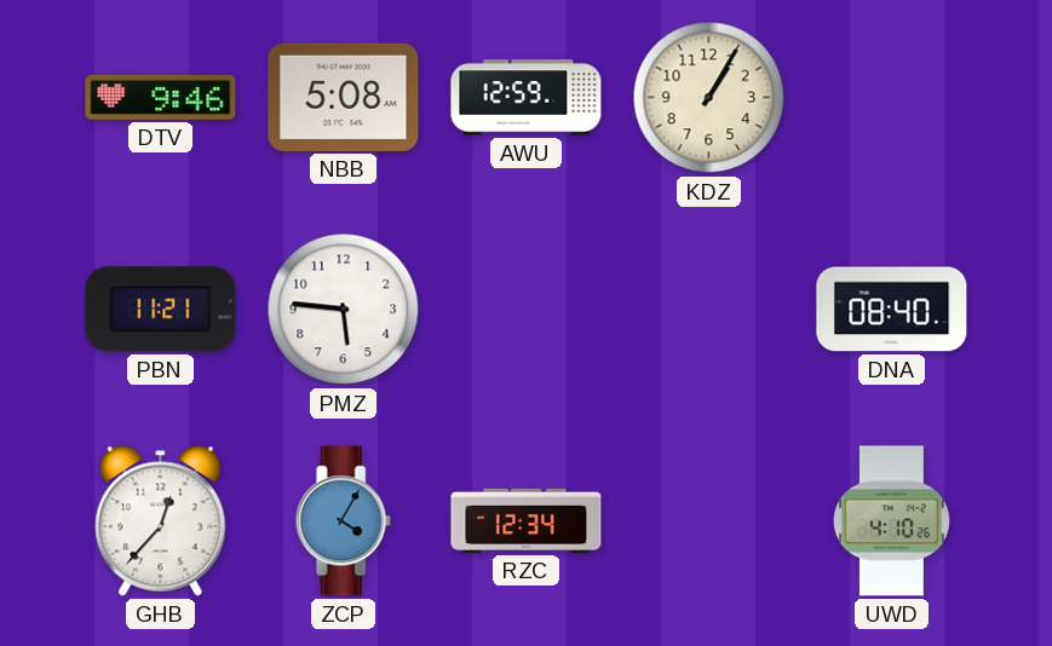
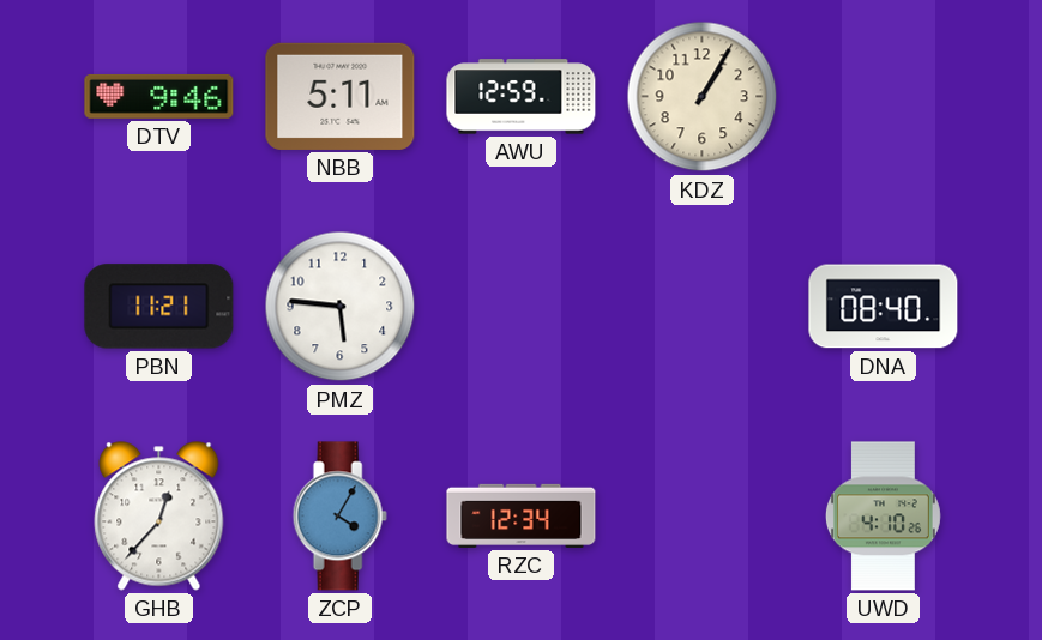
NBB: 5:08 -> 5:11
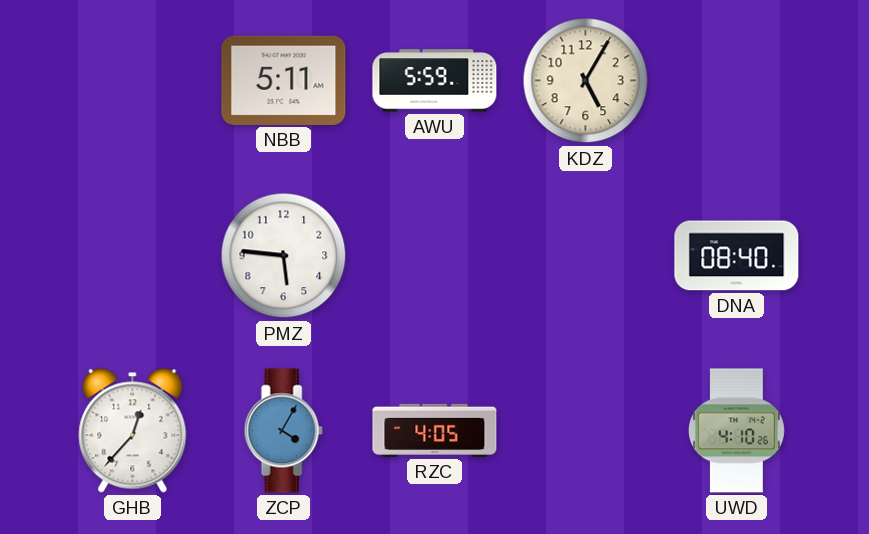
DTV: 9:46 -> none
AWU: 12:59 -> 5:59
KDZ: 1:05 -> 5:05
PBN: 11:21 -> none
RZC: 12:34 -> 4:05
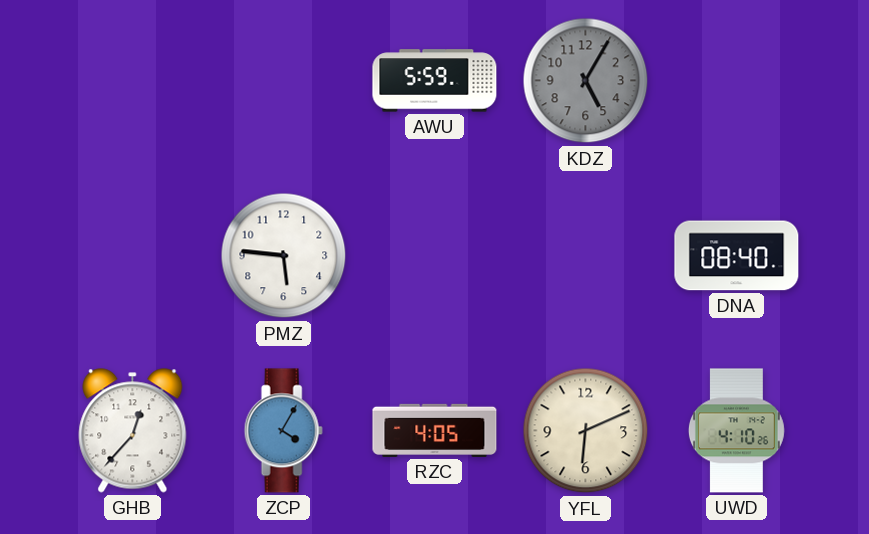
NBB: 5:11 -> none
KDZ dial: cream -> grey
YFL: none -> 6:11
